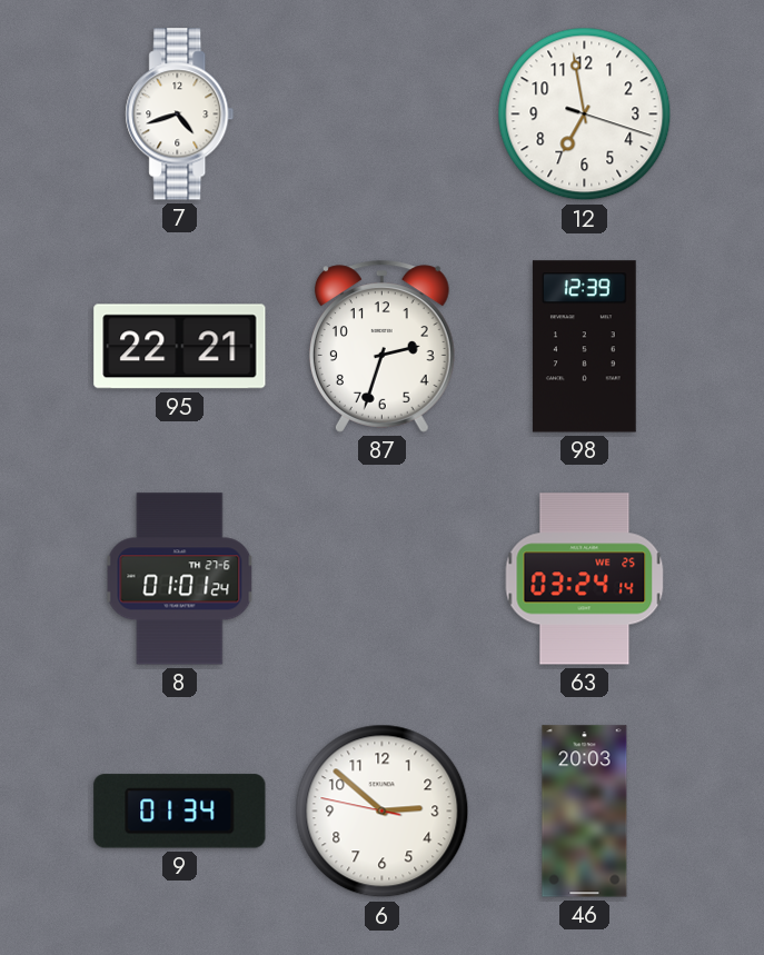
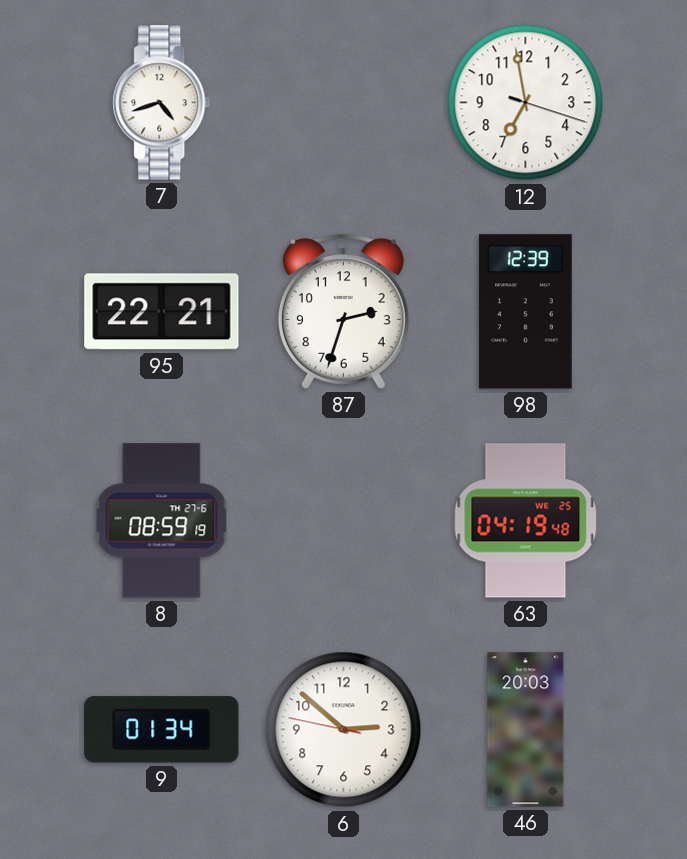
8: 01:01 -> 08:59
63: 03:24 -> 04:19
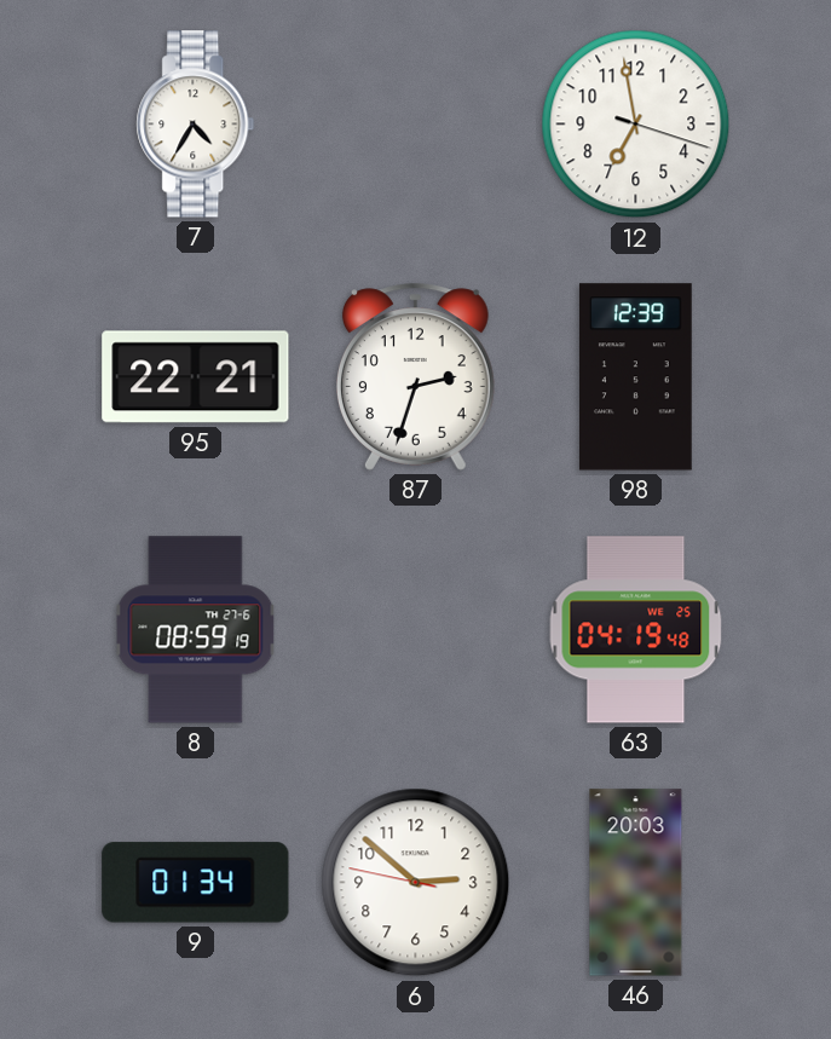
7: 4:42 -> 4:35
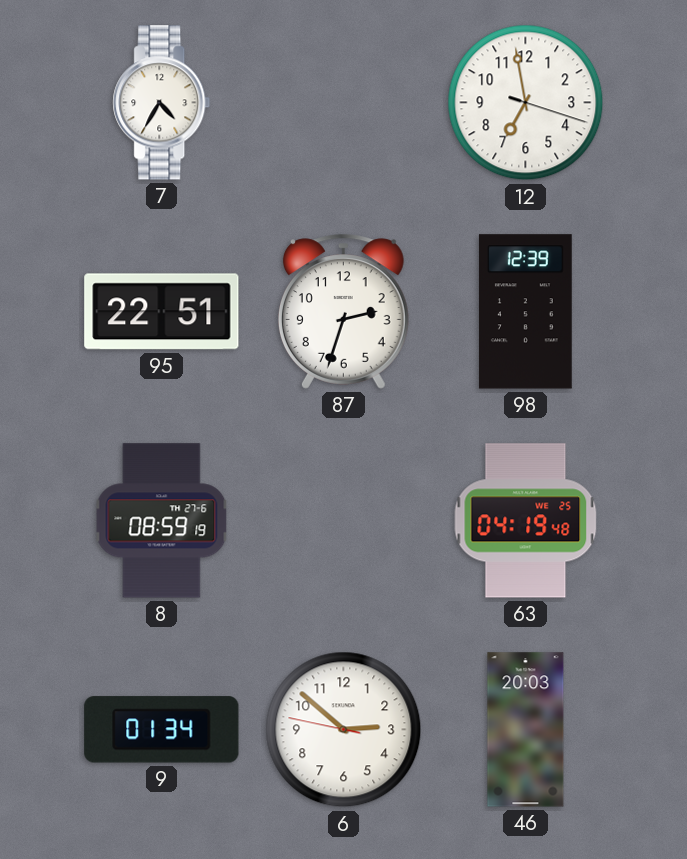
95: 22:21 -> 22:51
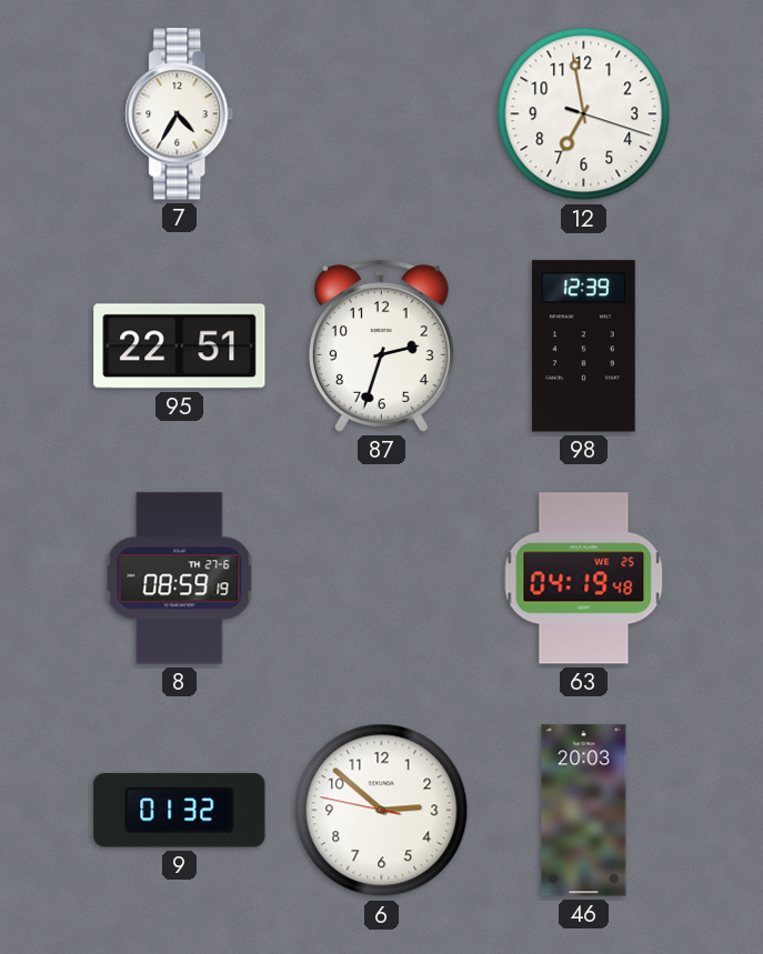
9: 01:34 -> 01:32
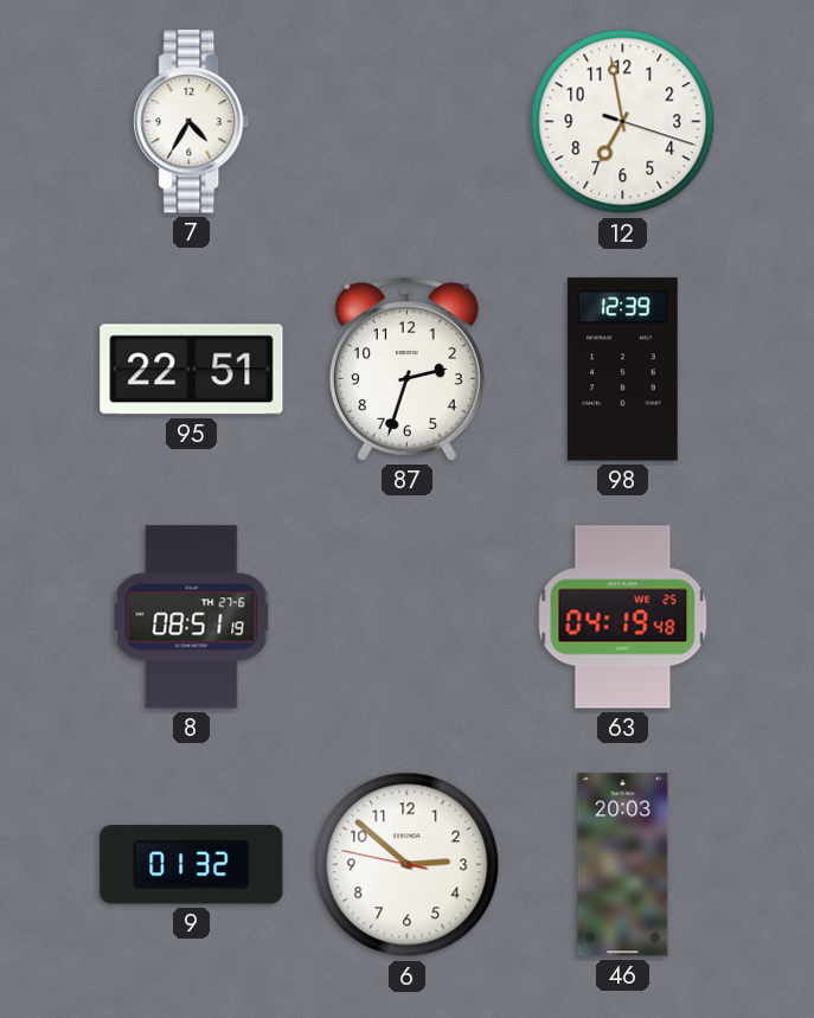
8: 08:59 -> 08:51
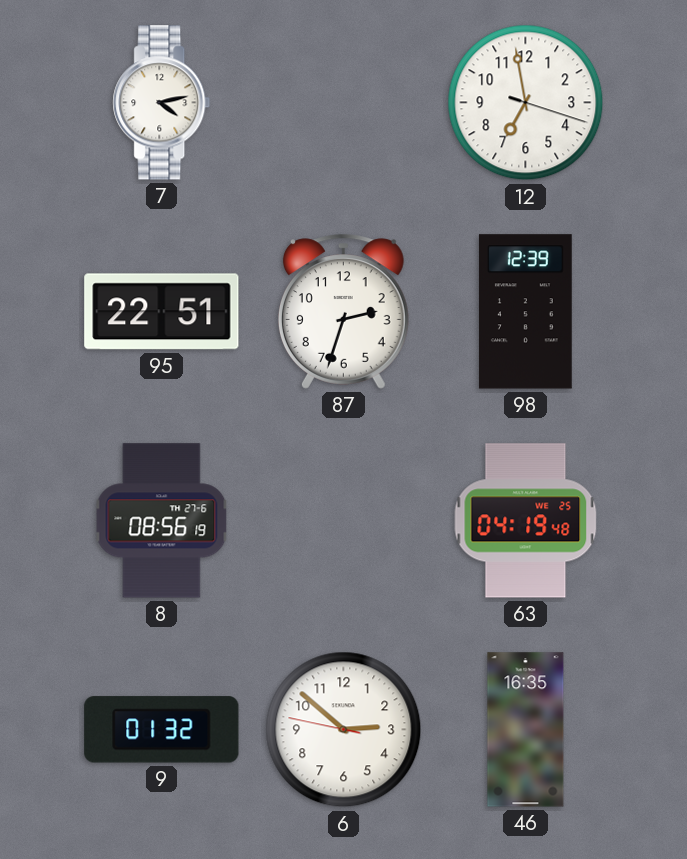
7: 4:35 -> 4:13
8: 08:51 -> 08:56
46: 20:03 -> 16:35
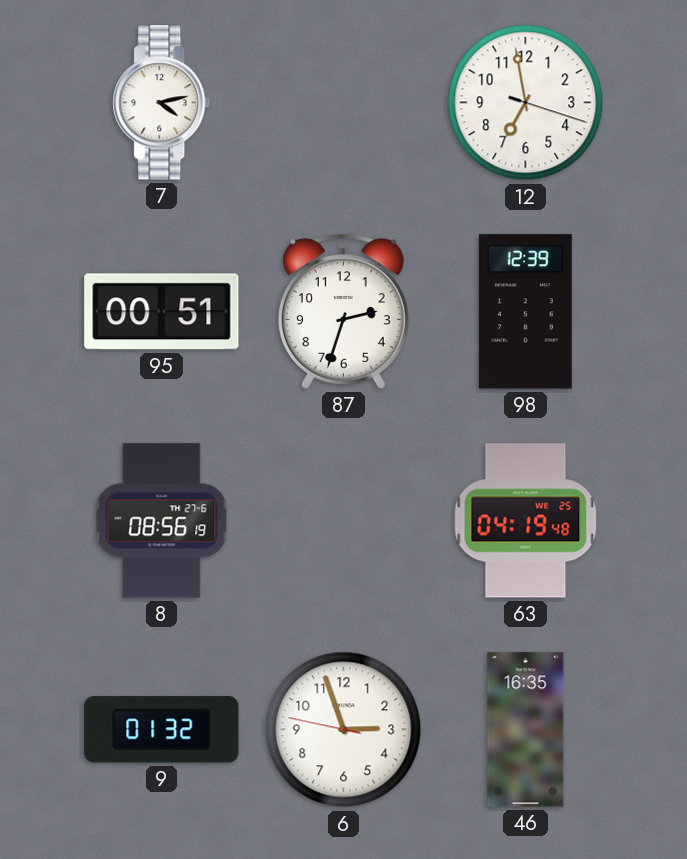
95: 22:51 -> 00:51
6: 2:51 -> 2:56
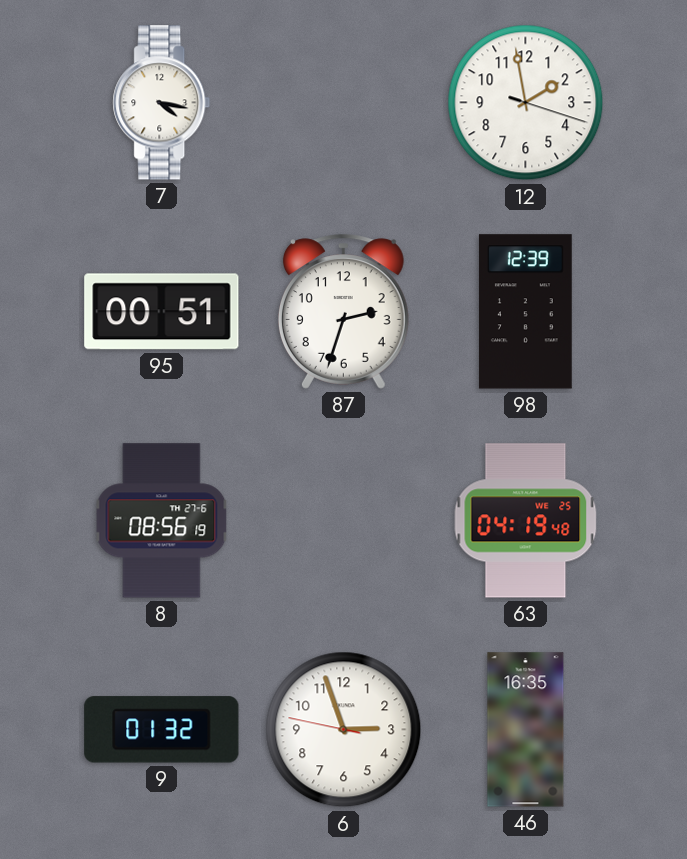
7: 4:13 -> 4:17
12: 6:58 -> 1:58
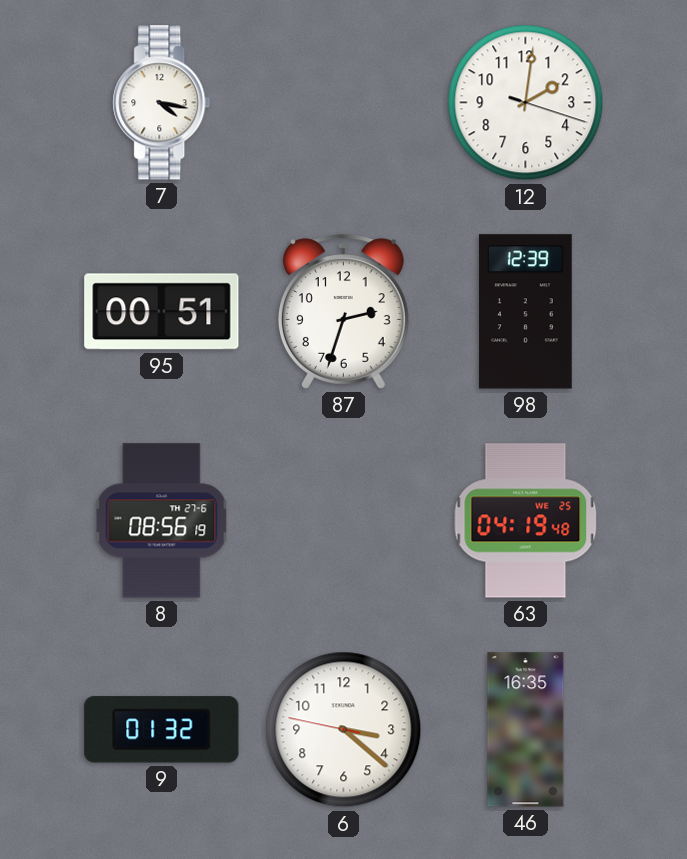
12: 1:58 -> 2:01
6: 2:56 -> 3:21
